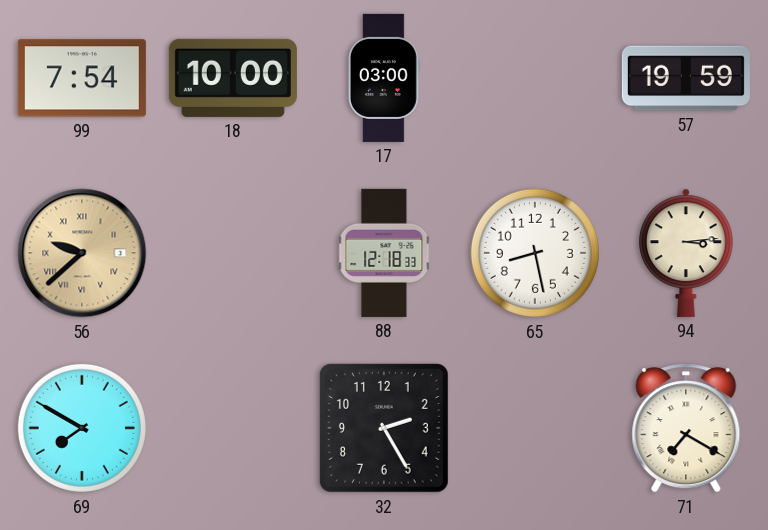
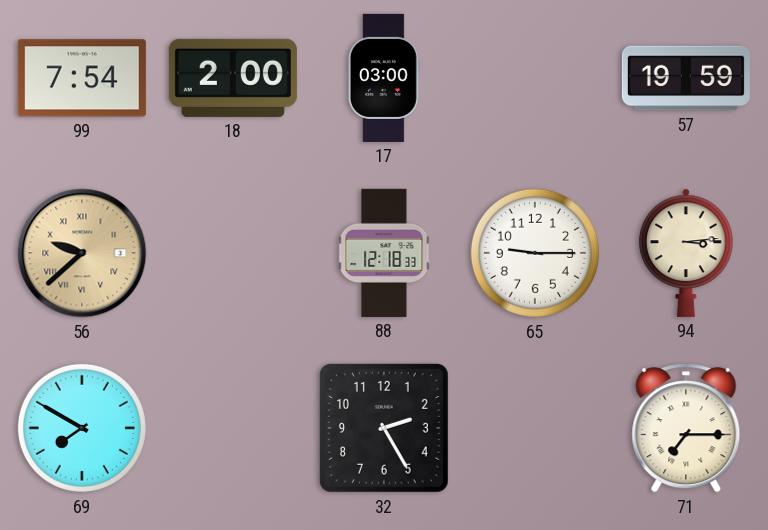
18: 10:00 -> 2:00
65: 8:28 -> 9:15
71: 7:20 -> 7:15
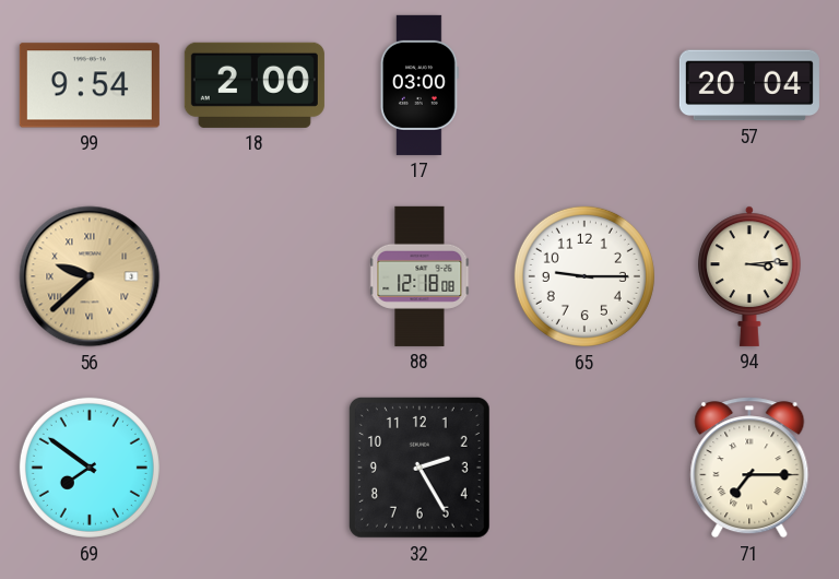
99: 7:54 -> 9:54
57: 19:59 -> 20:04
88: 12:18:33 -> 12:18:08
69: 7:50 -> 7:51
